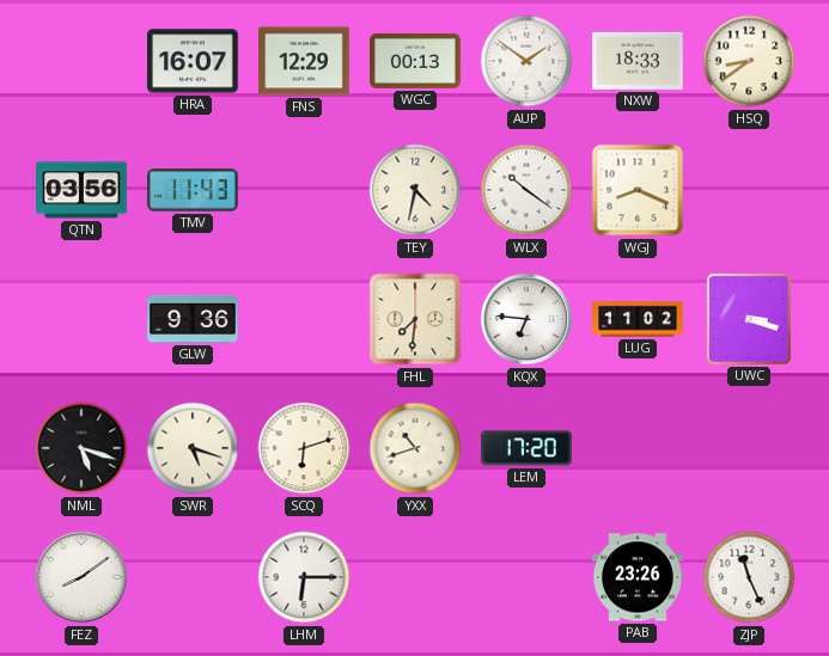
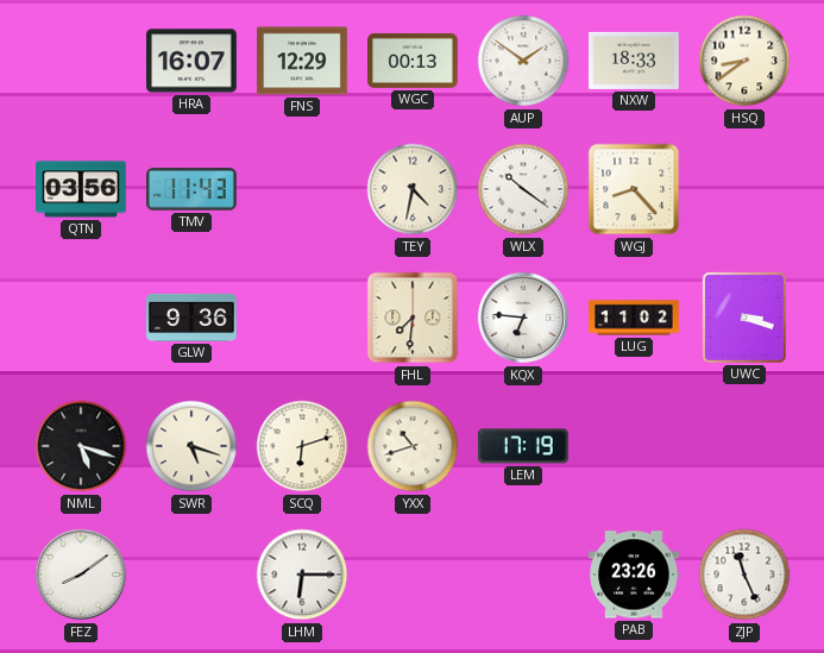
WGJ: 8:19 -> 8:23
LEM: 17:20 -> 17:19
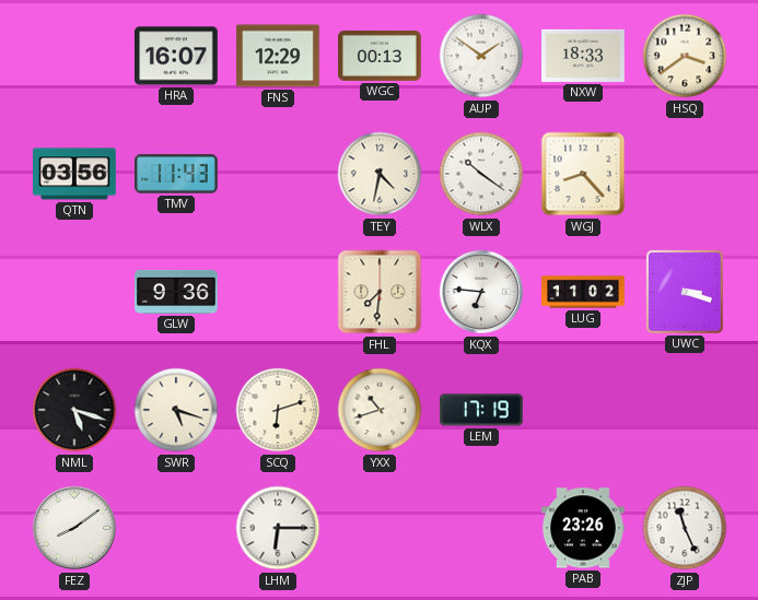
HSQ: 8:39 -> 3:39
